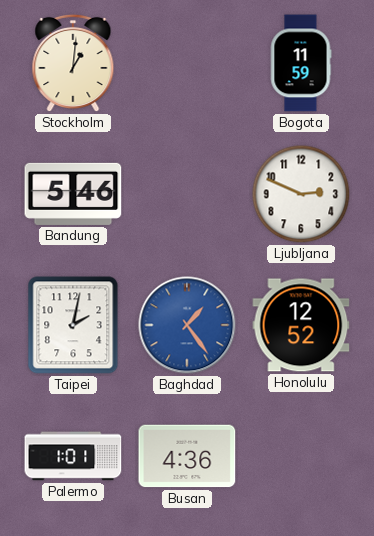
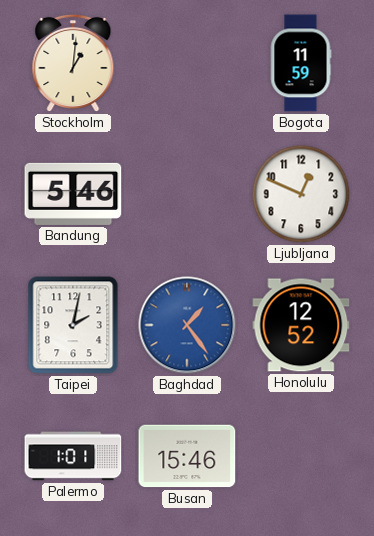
Ljubljana: 2:49 -> 12:49
Busan: 4:36 -> 15:46
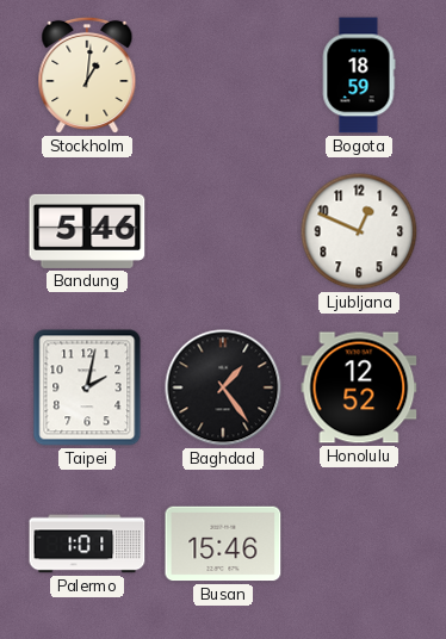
Bogota: 11:59 -> 18:59
Baghdad dial: blue -> black
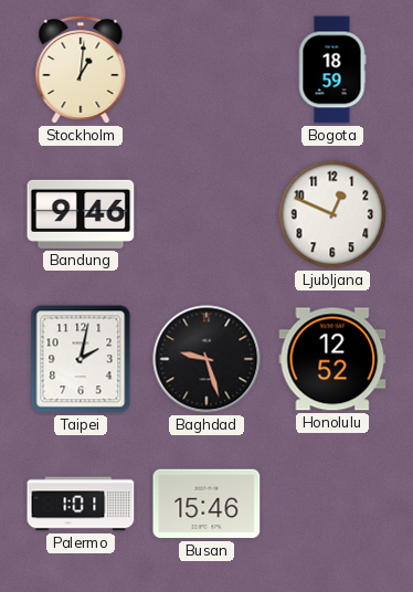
Bandung: 5:46 -> 9:46
Baghdad: 1:24 -> 9:27
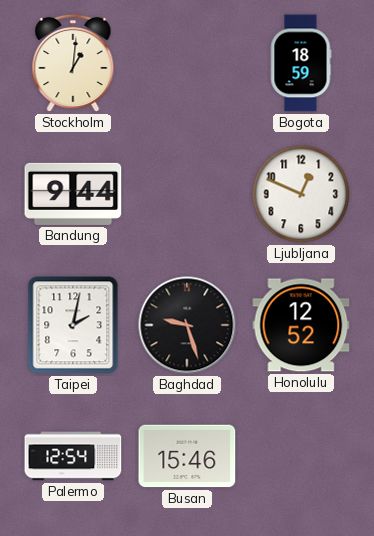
Bandung: 9:46 -> 9:44
Palermo: 1:01 -> 12:54
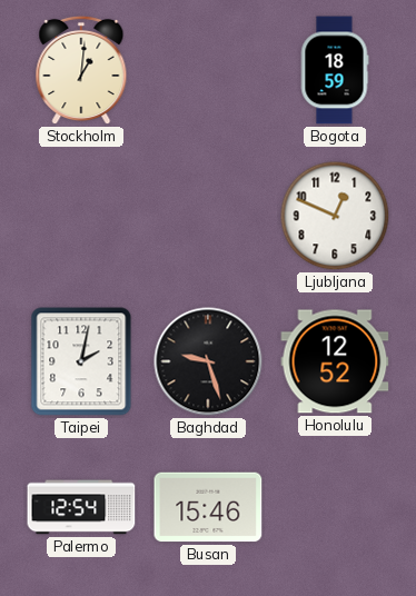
Bandung: 9:44 -> none
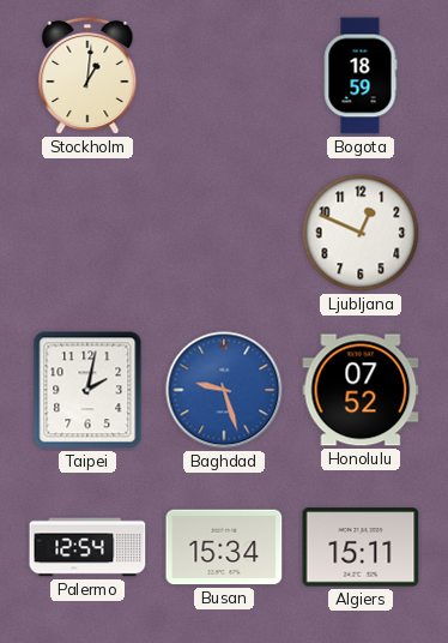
Baghdad dial: black -> blue
Honolulu: 12:52 -> 07:52
Busan: 15:46 -> 15:34
Algiers: none -> 15:11
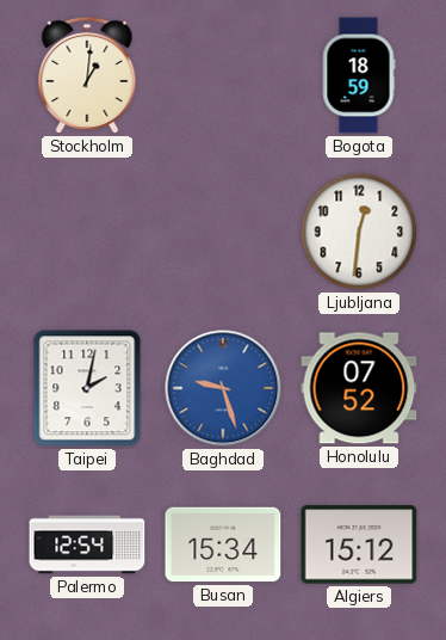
Ljubljana: 12:49 -> 12:31
Algiers: 15:11 -> 15:12
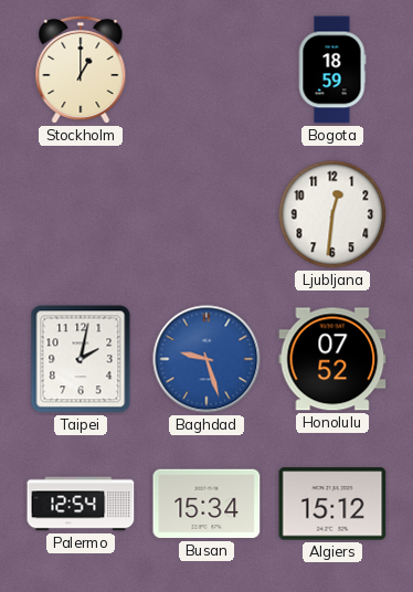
Stockholm: 1:01 -> 1:00
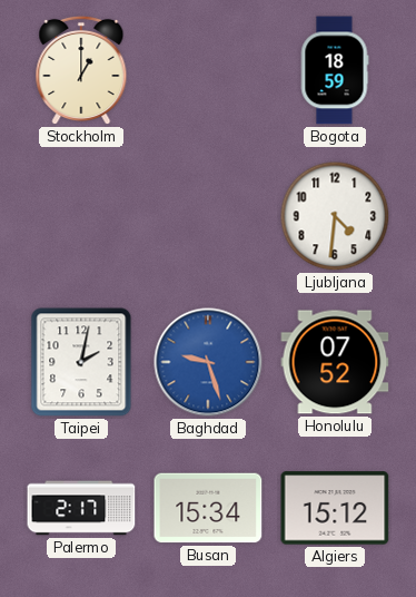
Ljubljana: 12:31 -> 4:31
Palermo: 12:54 -> 2:17
